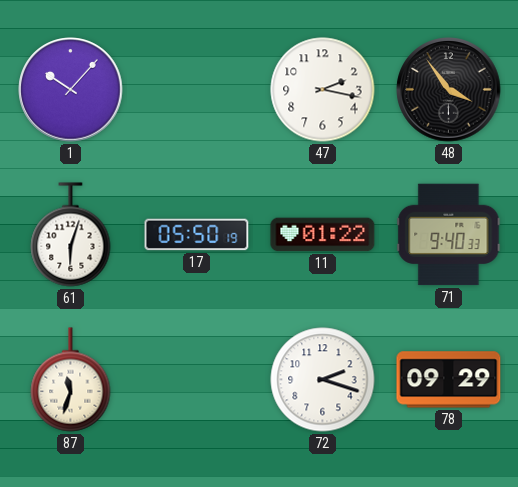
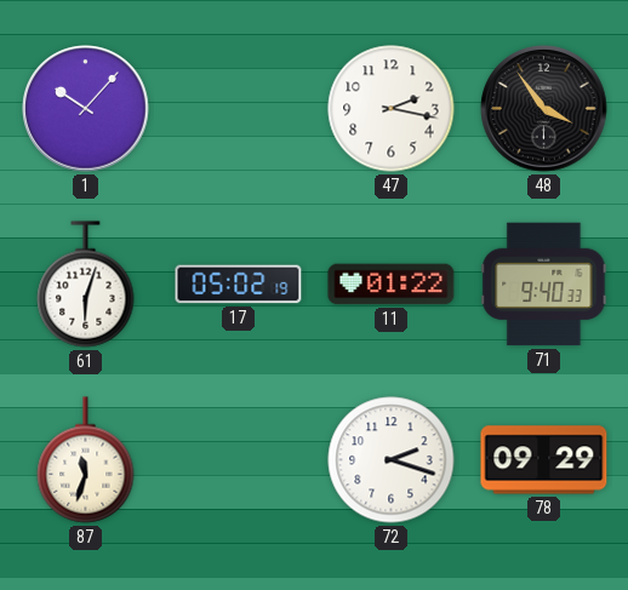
17: 05:50 -> 05:02
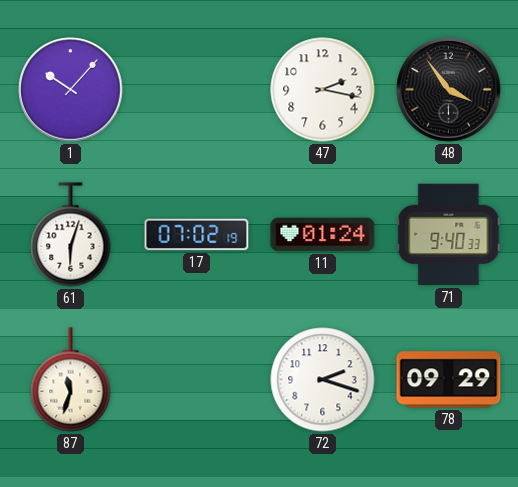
17: 05:02 -> 07:02
11: 01:22 -> 01:24
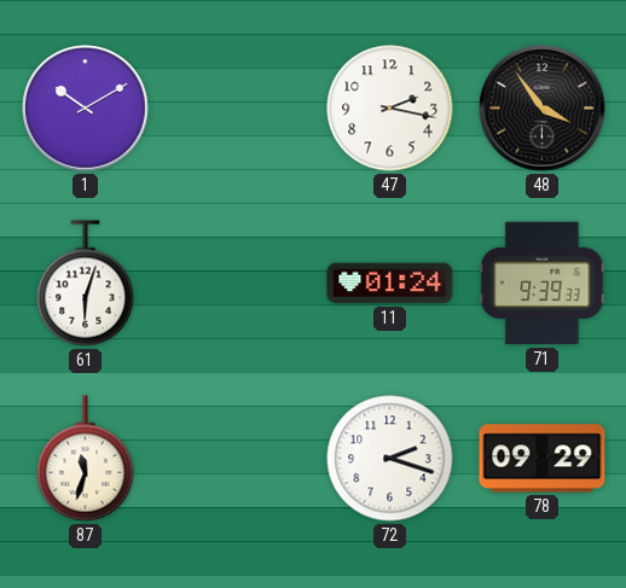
1: 10:07 -> 10:10
17: 07:02 -> none
71: 9:40 -> 9:39
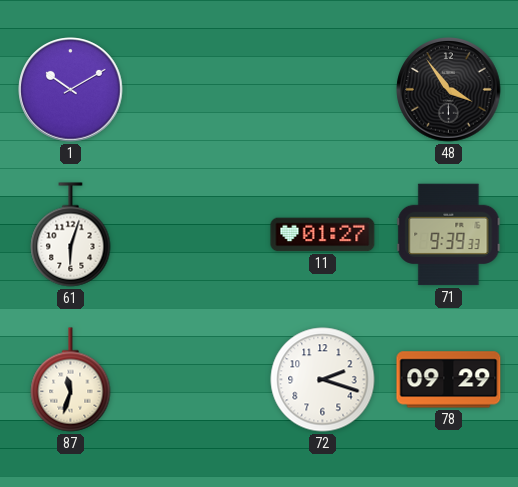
47: 2:17 -> none
11: 01:24 -> 01:27
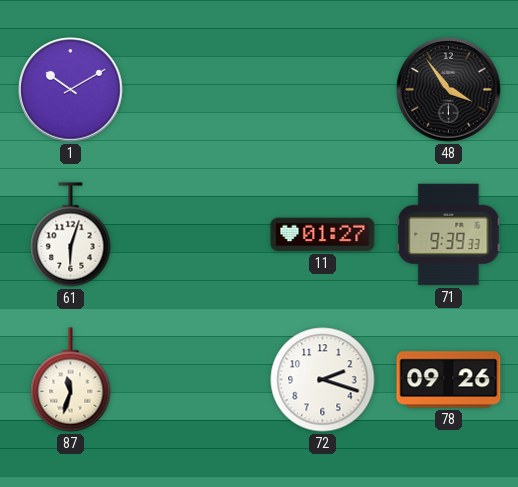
78: 09:29 -> 09:26
